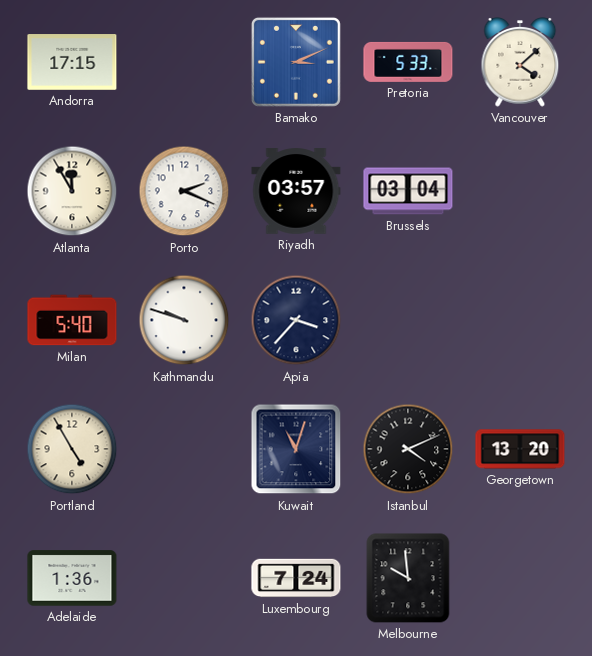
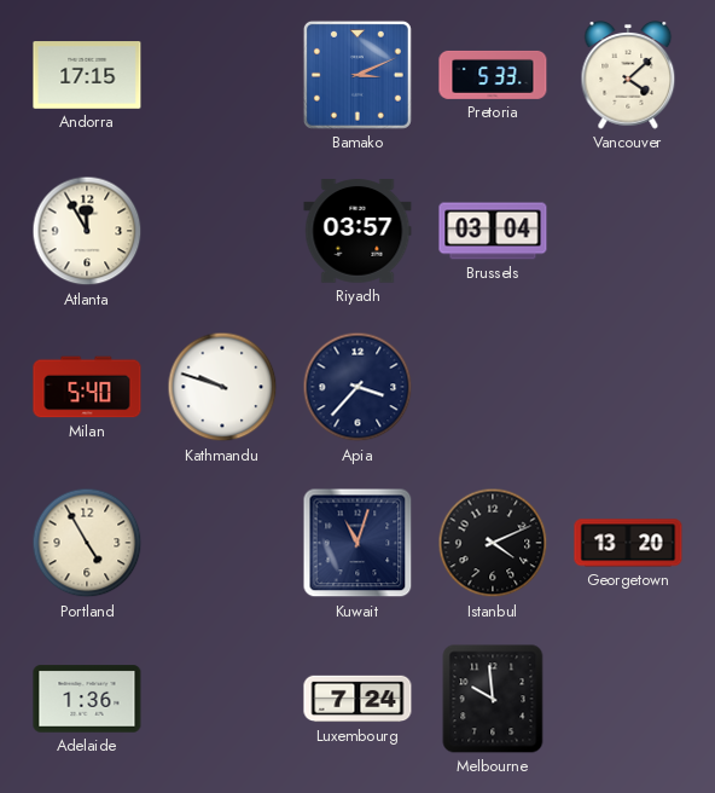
Porto: 2:19 -> none
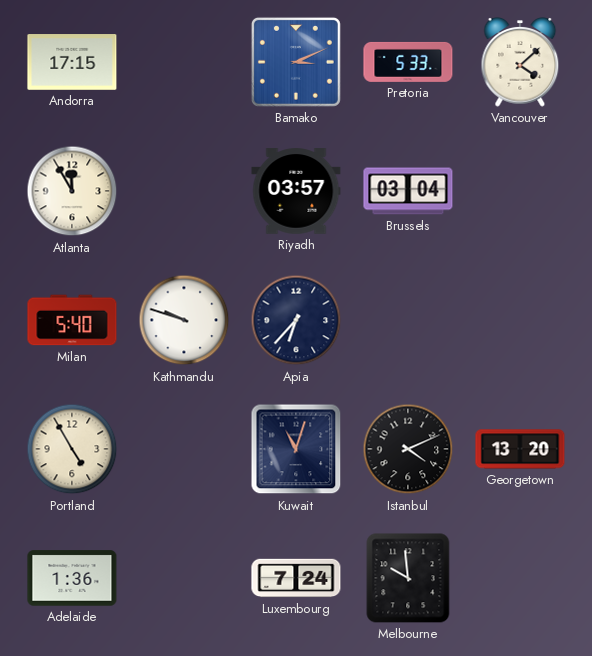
Apia: 3:37 -> 6:37
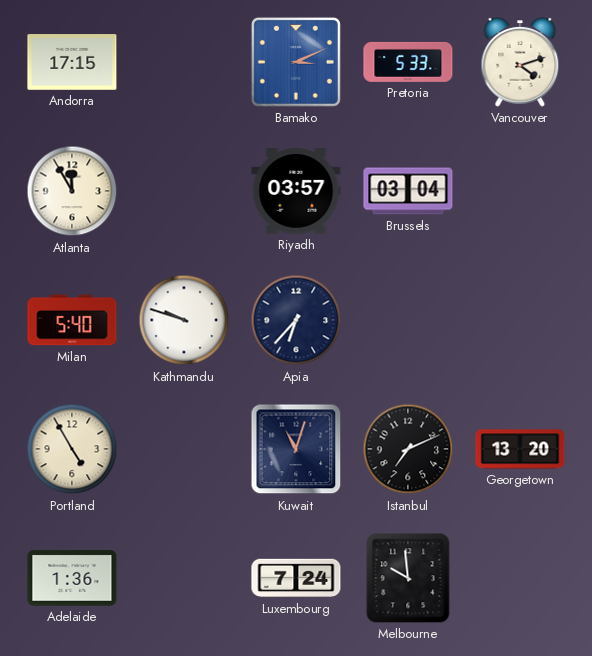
Vancouver: 4:08 -> 4:12
Istanbul: 4:11 -> 7:11
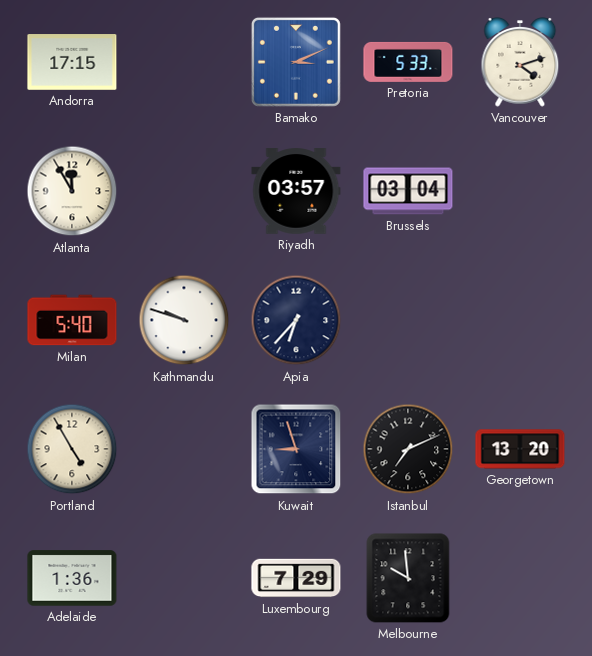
Kuwait: 11:03 -> 8:57
Luxembourg: 7:24 -> 7:29
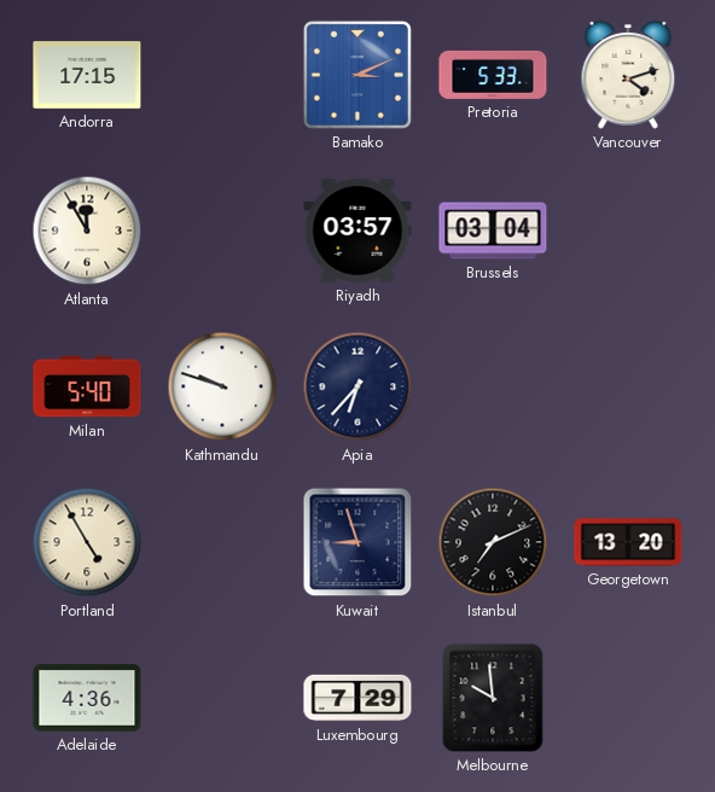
Adelaide: 1:36 -> 4:36
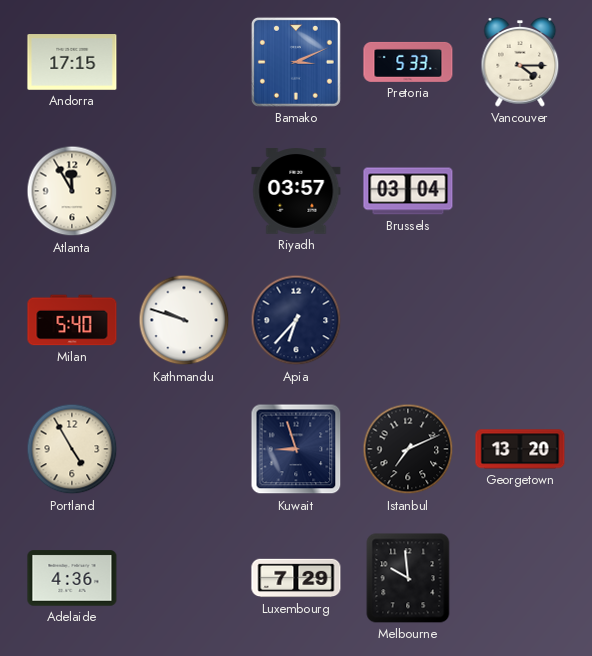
Vancouver: 4:12 -> 4:15
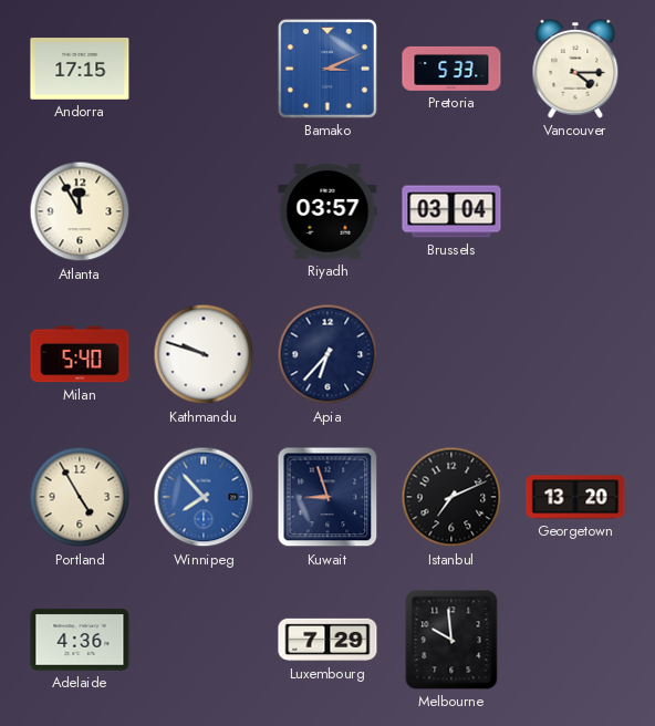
Winnipeg: none -> 7:53
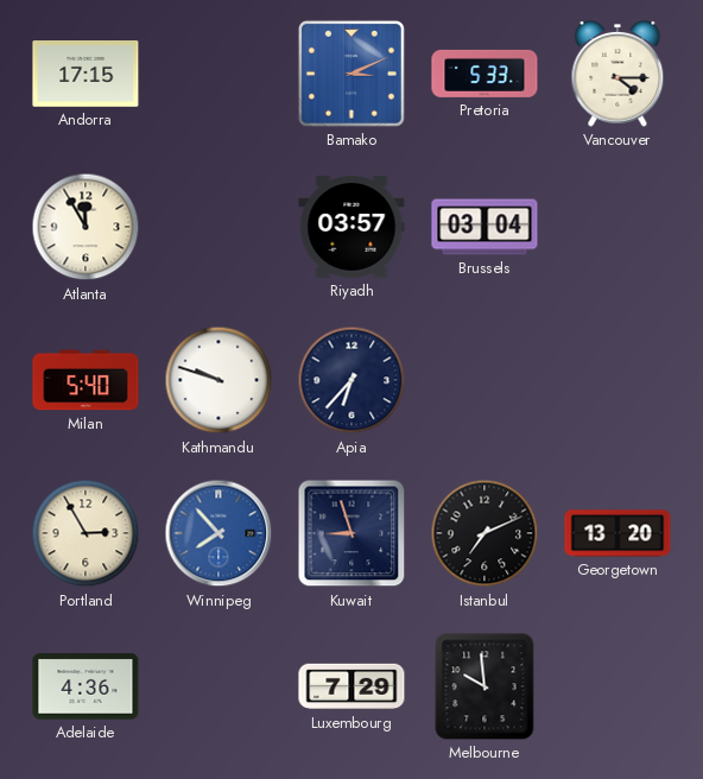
Portland: 4:55 -> 2:55
